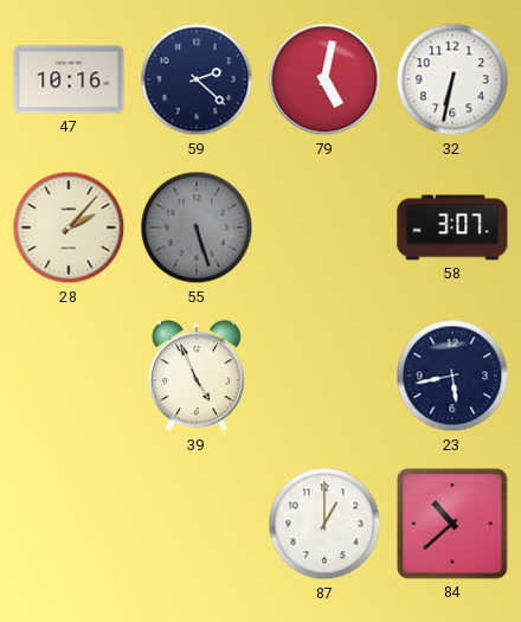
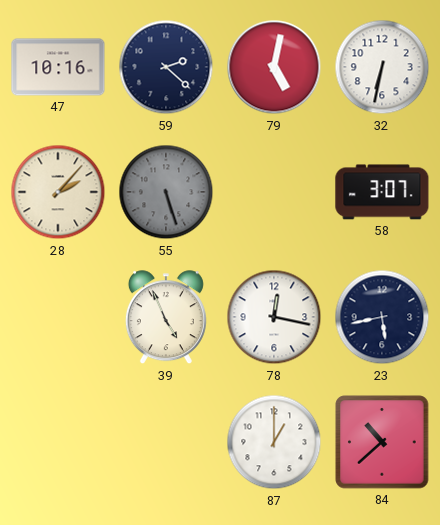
78: none -> 12:17
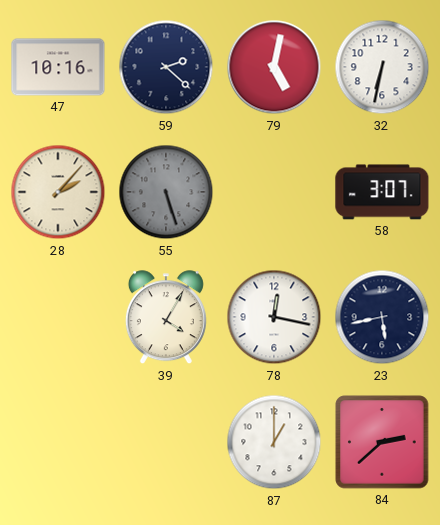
39: 4:56 -> 4:05
84: 10:38 -> 2:38
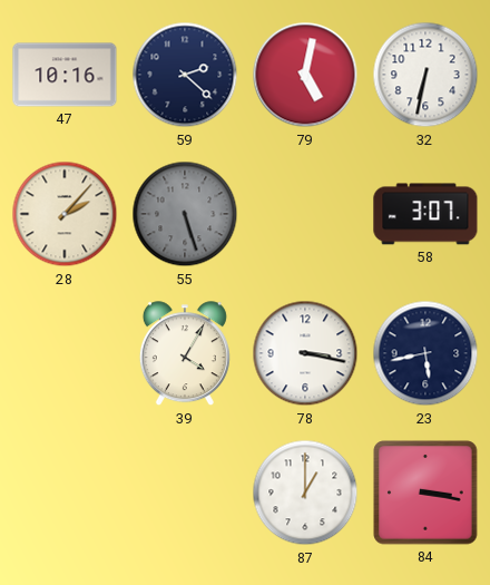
78: 12:17 -> 3:17
84: 2:38 -> 3:17
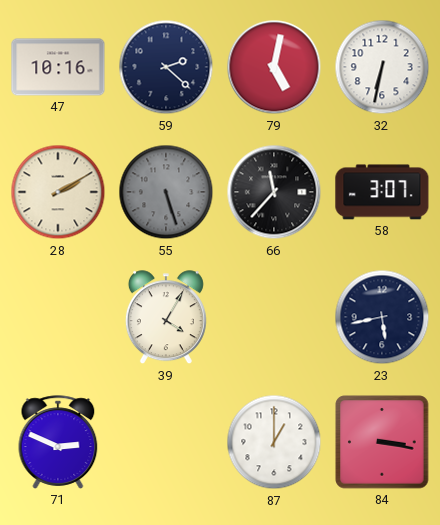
28: 2:07 -> 2:10
66: none -> 11:37
78: 3:17 -> none
71: none -> 2:49
